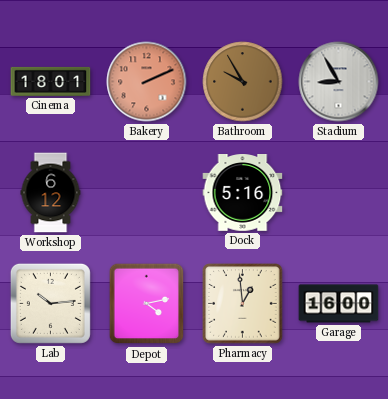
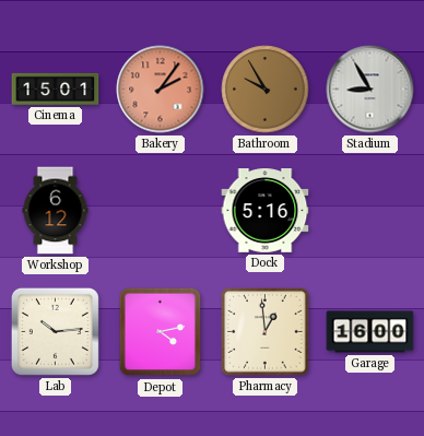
Cinema: 18:01 -> 15:01
Bakery: 2:11 -> 2:06
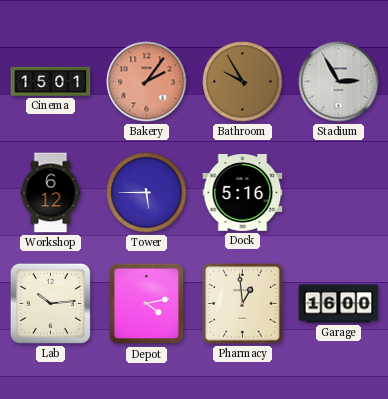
Stadium: 8:55 -> 2:55
Tower: none -> 5:45
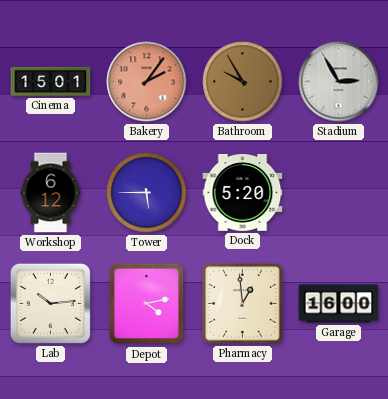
Dock: 5:16 -> 5:20
